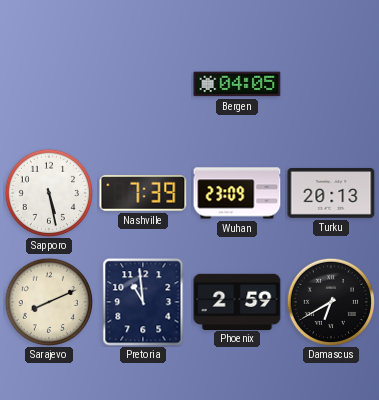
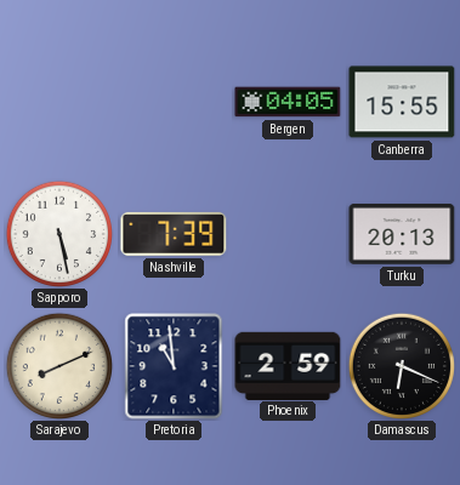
Canberra: none -> 15:55
Wuhan: 23:09 -> none
Damascus: 6:40 -> 6:19
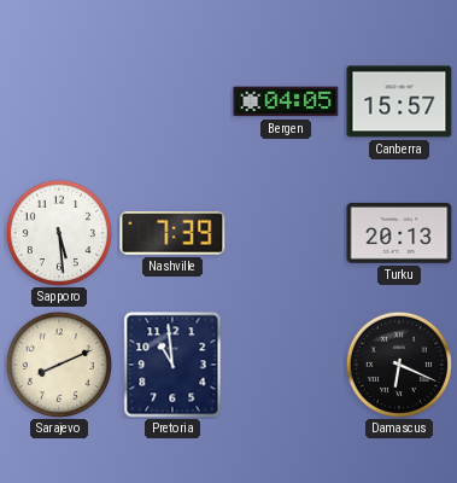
Canberra: 15:55 -> 15:57
Sapporo: 5:28 -> 5:29
Phoenix: 2:59 -> none
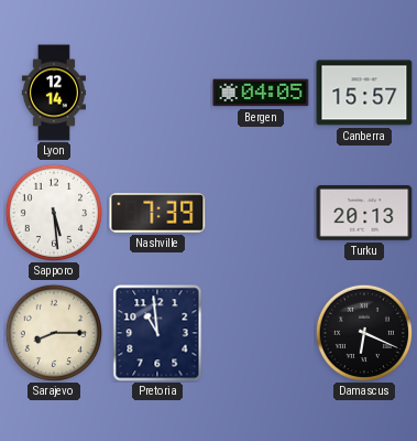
Lyon: none -> 12:14
Sarajevo: 8:11 -> 8:15
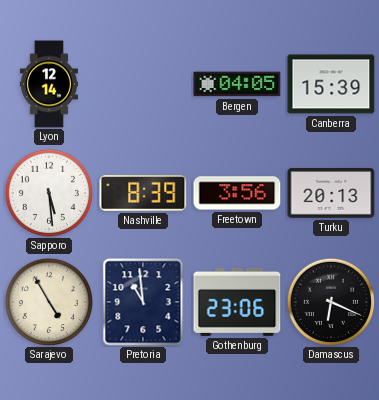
Canberra: 15:57 -> 15:39
Nashville: 7:39 -> 8:39
Freetown: none -> 3:56
Sarajevo: 8:15 -> 4:55
Gothenburg: none -> 23:06
